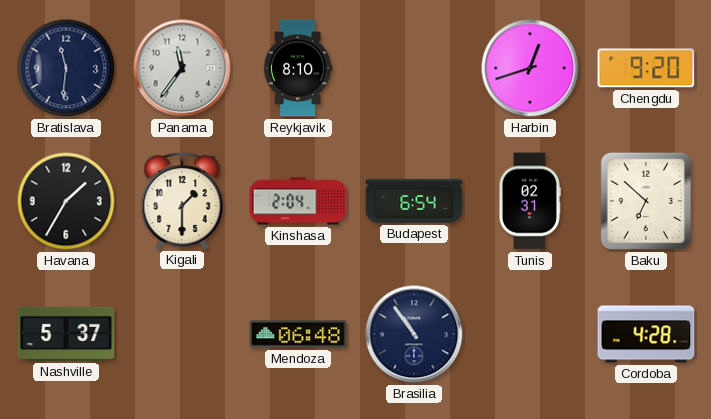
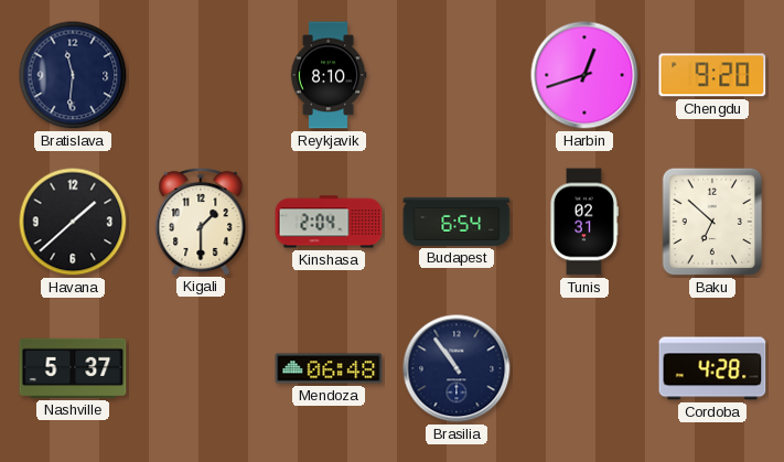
Panama: 11:36 -> none
Havana: 1:35 -> 1:38
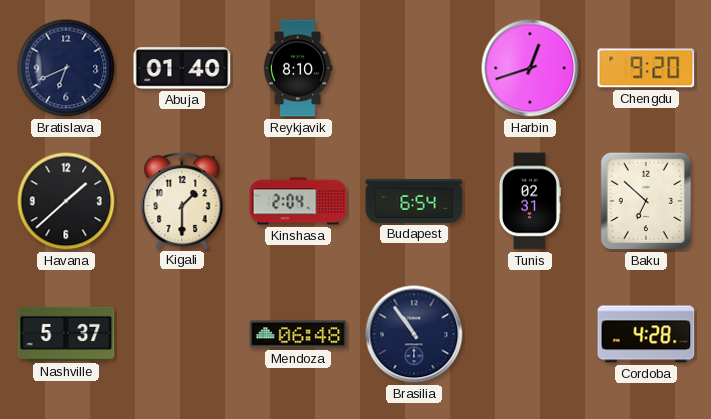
Bratislava: 11:31 -> 6:41
Abuja: none -> 01:40
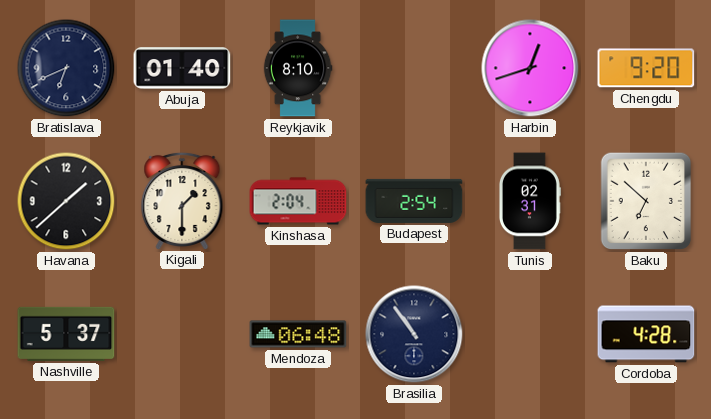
Budapest: 6:54 -> 2:54
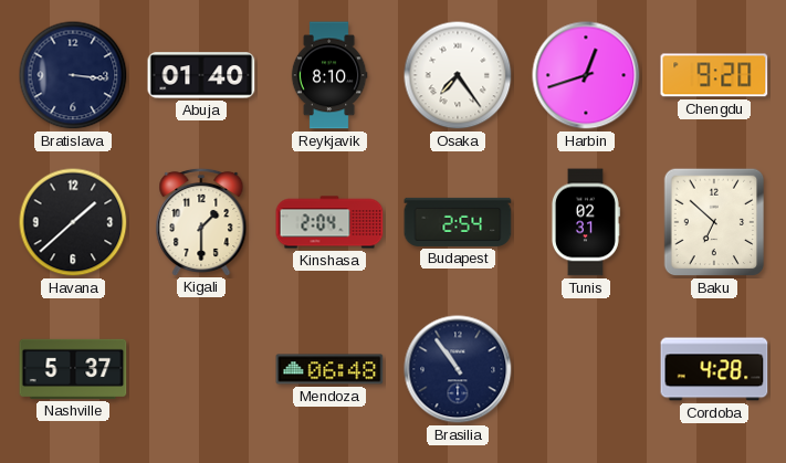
Bratislava: 6:41 -> 3:16
Osaka: none -> 7:24
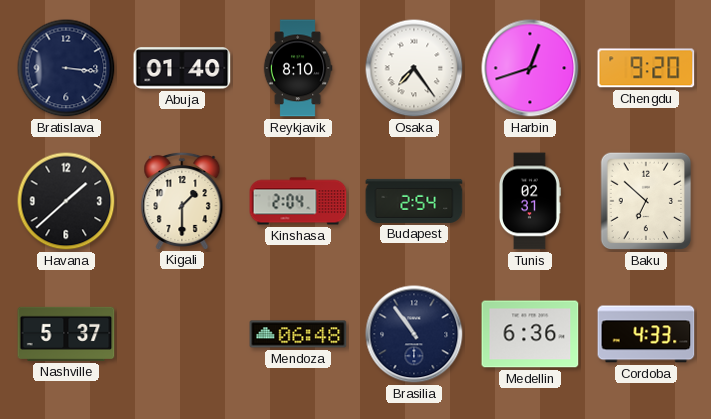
Medellin: none -> 6:36
Cordoba: 4:28 -> 4:33
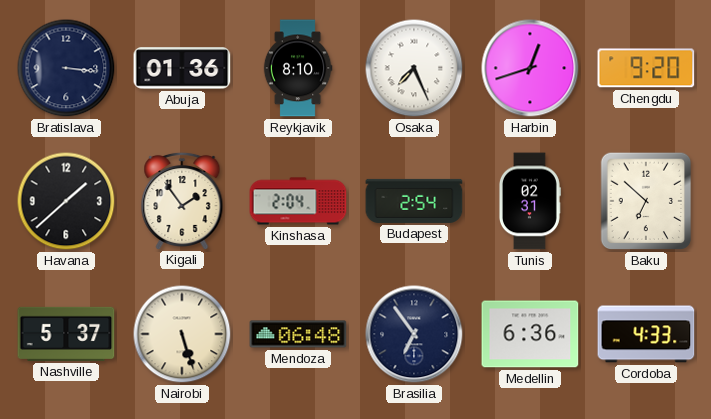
Abuja: 01:40 -> 01:36
Osaka: 7:24 -> 7:26
Kigali: 1:30 -> 1:54
Nairobi: none -> 5:27
Brasilia: 10:54 -> 6:54
